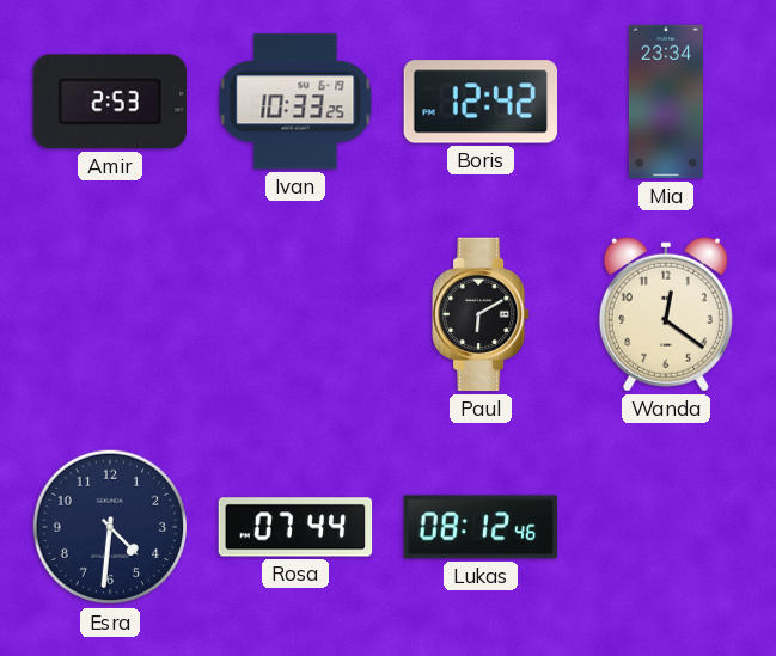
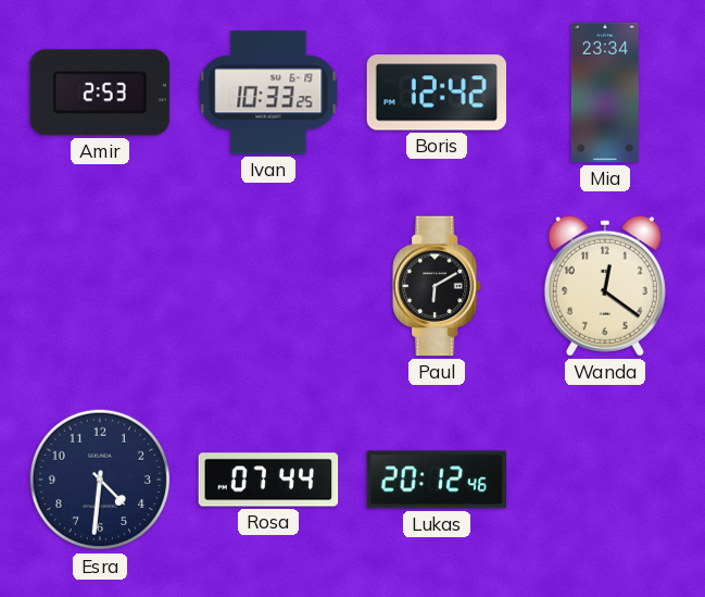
Lukas: 08:12 -> 20:12
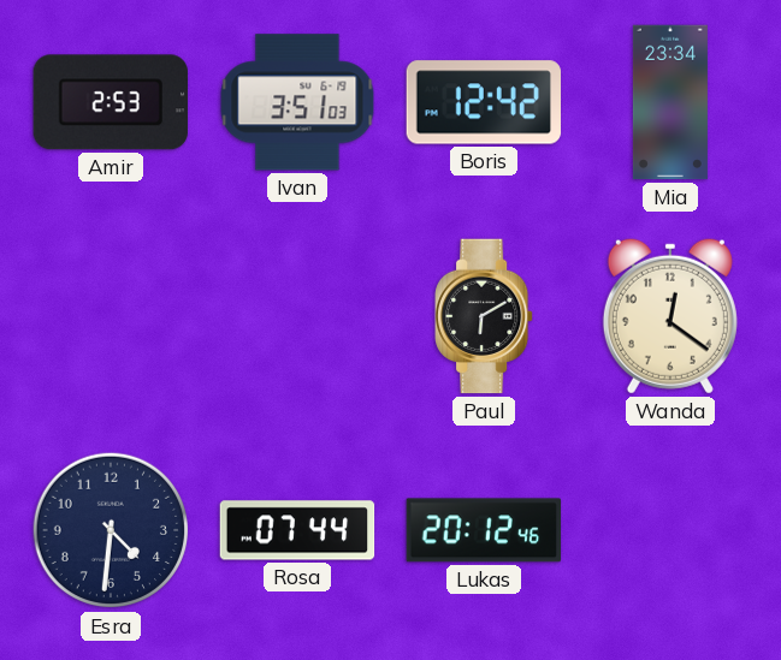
Ivan: 10:33 -> 3:51
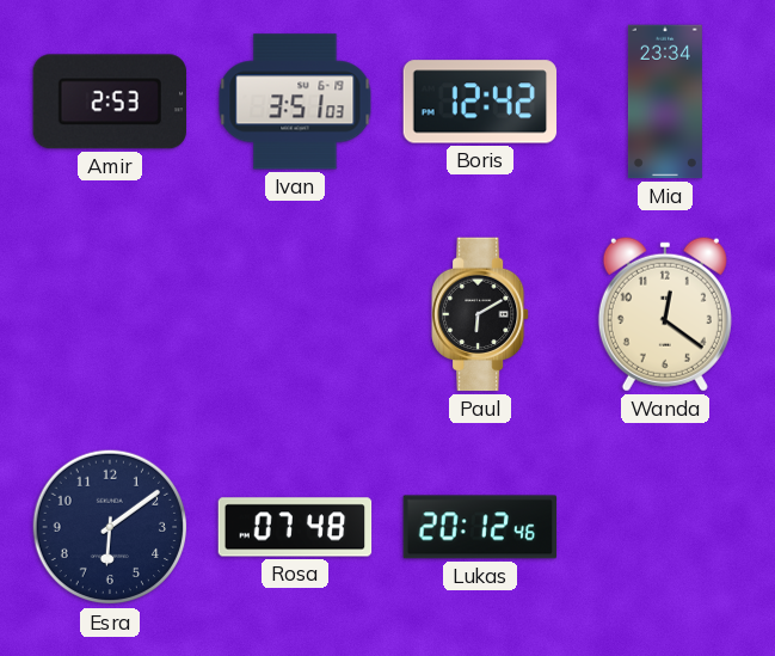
Esra: 4:31 -> 6:09
Rosa: 07:44 -> 07:48
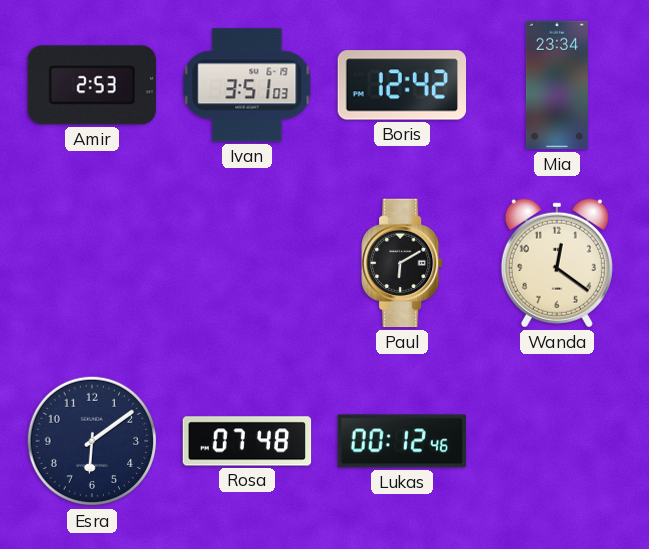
Lukas: 20:12 -> 00:12
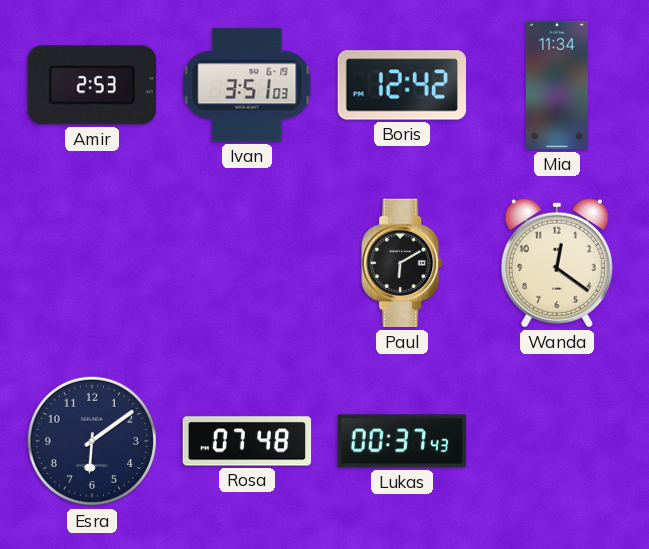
Mia: 23:34 -> 11:34
Lukas: 00:12 -> 00:37
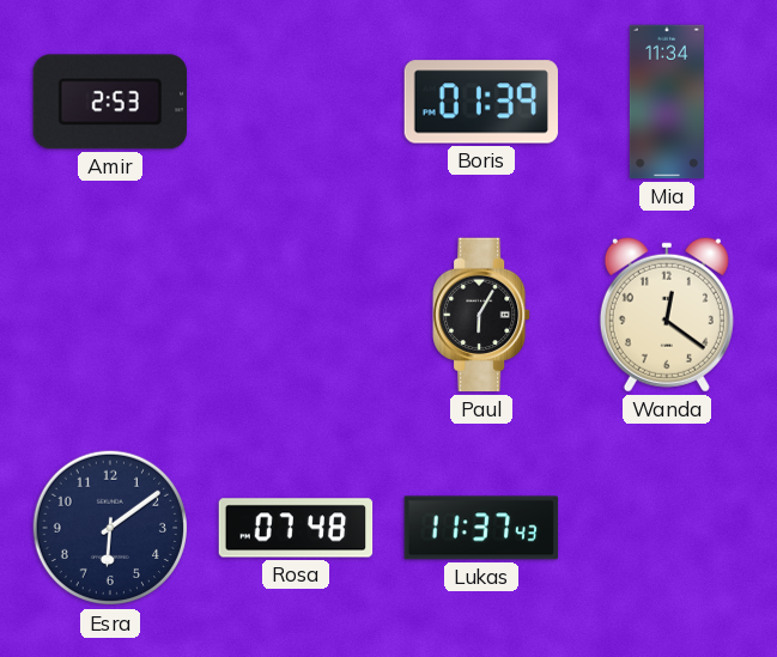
Ivan: 3:51 -> none
Boris: 12:42 -> 01:39
Paul: 6:10 -> 6:05
Lukas: 00:37 -> 11:37
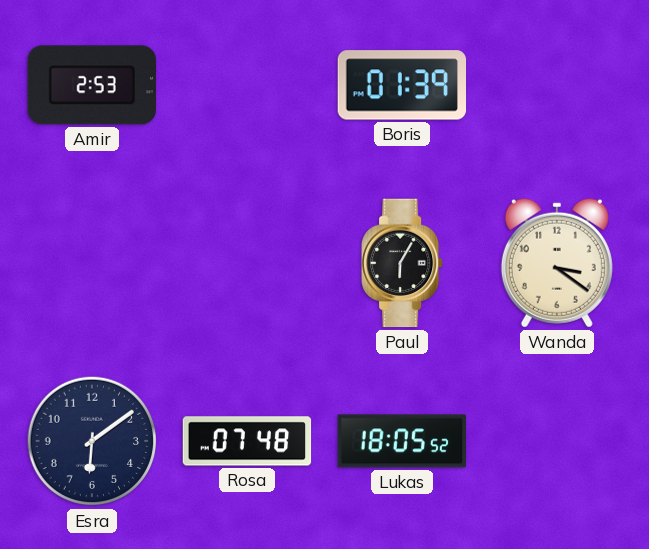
Mia: 11:34 -> none
Wanda: 12:21 -> 3:21
Lukas: 11:37 -> 18:05
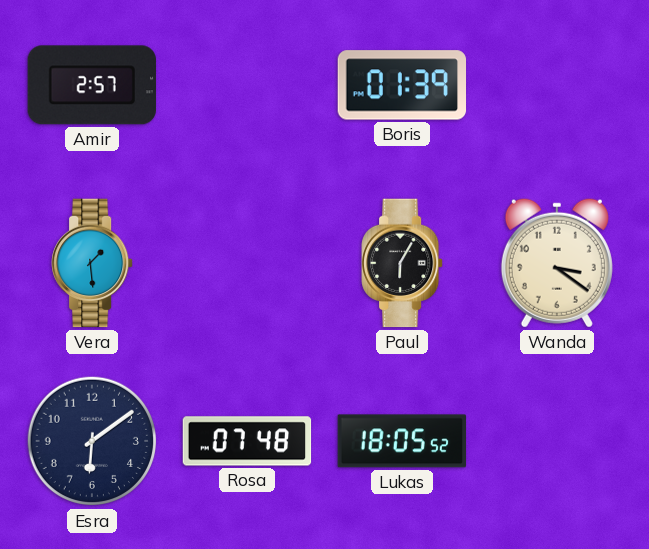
Amir: 2:53 -> 2:57
Vera: none -> 1:29
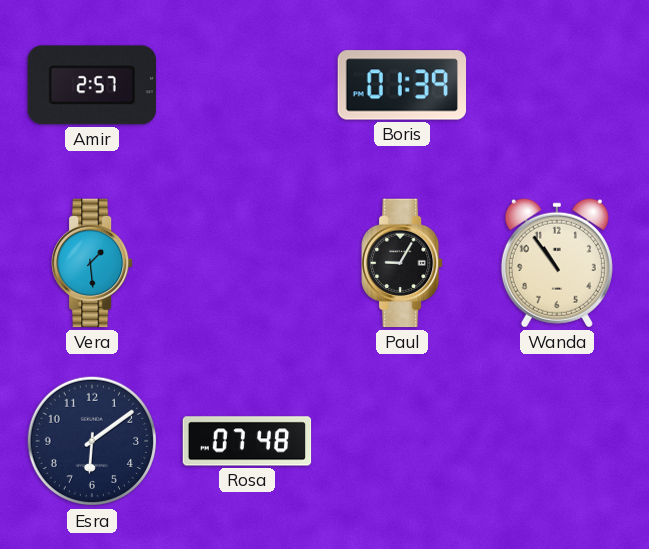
Paul: 6:05 -> 9:05
Wanda: 3:21 -> 10:54
Lukas: 18:05 -> none
